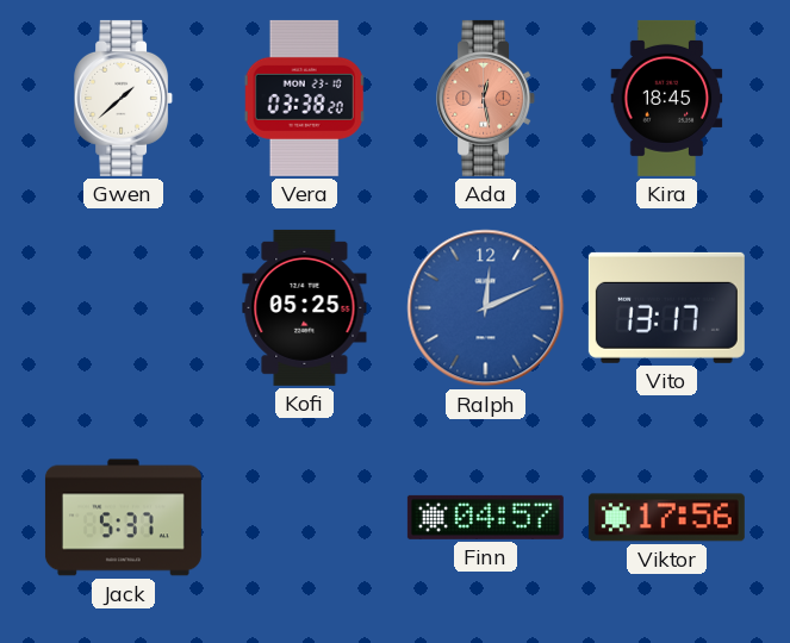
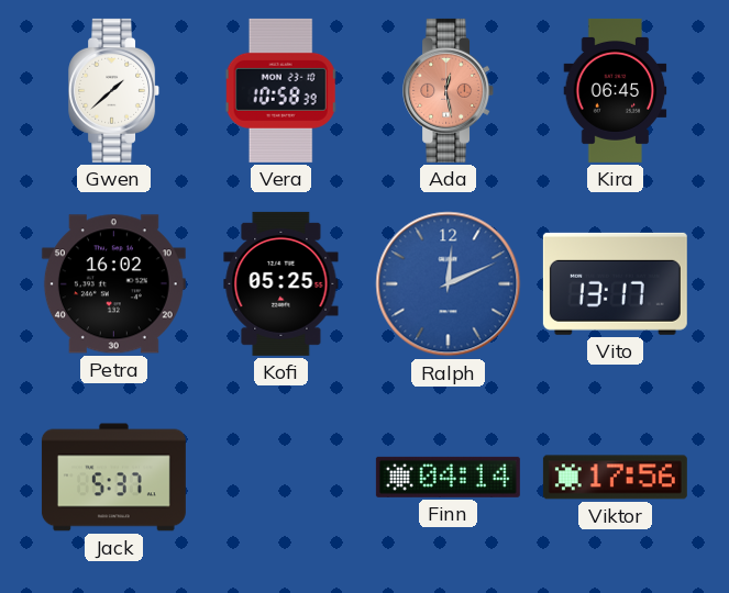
Vera: 03:38 -> 10:58
Kira: 18:45 -> 06:45
Petra: none -> 16:02
Finn: 04:57 -> 04:14
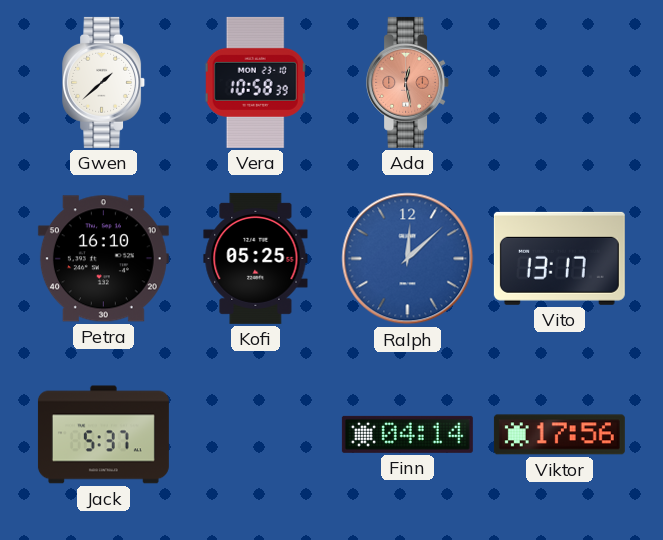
Kira: 06:45 -> none
Petra: 16:02 -> 16:10
Ralph: 12:11 -> 12:08
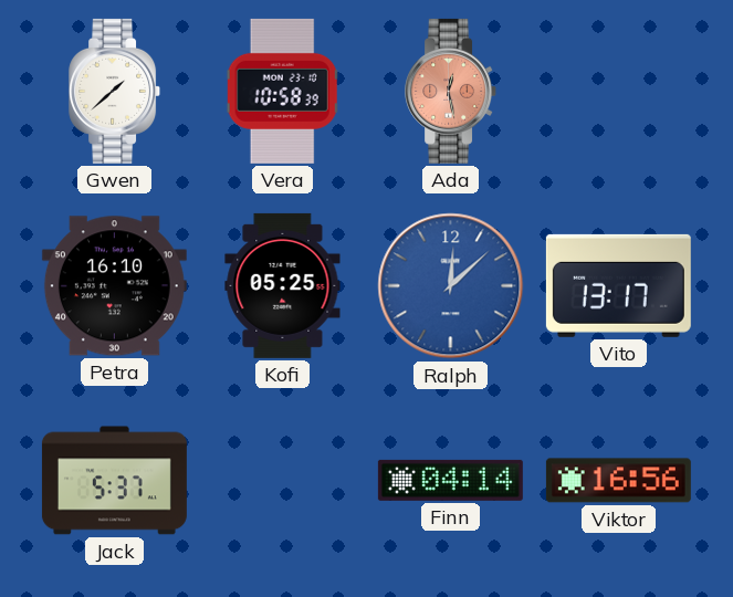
Viktor: 17:56 -> 16:56
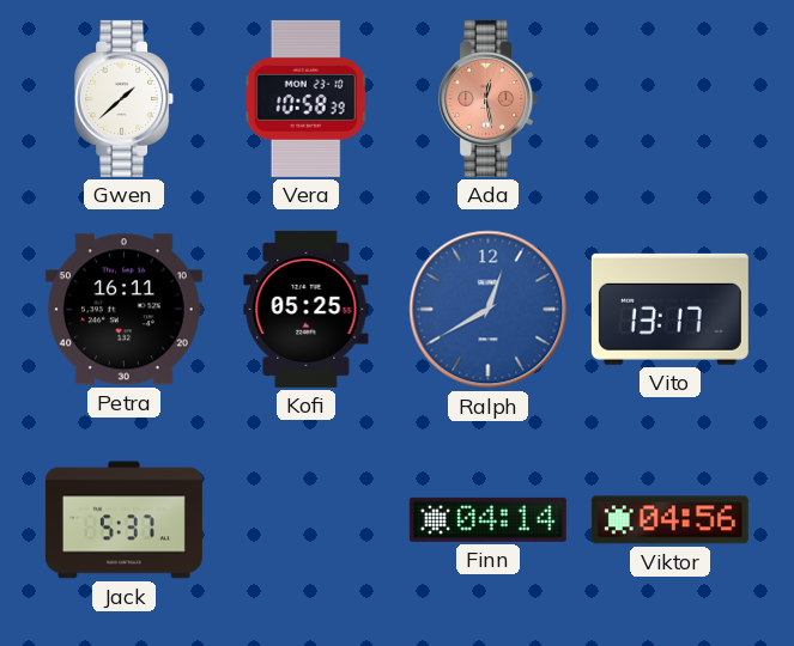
Petra: 16:10 -> 16:11
Ralph: 12:08 -> 12:40
Viktor: 16:56 -> 04:56
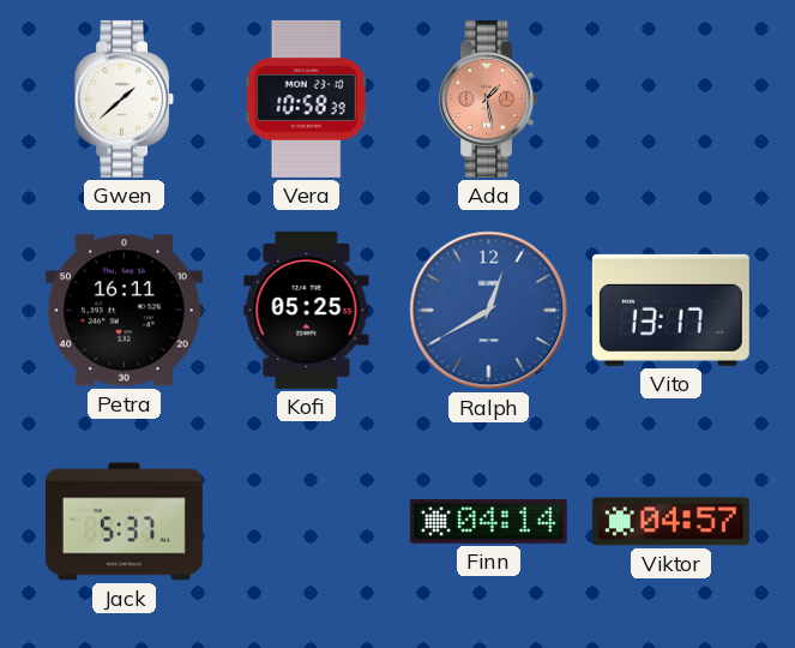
Ada: 12:28 -> 1:28
Viktor: 04:56 -> 04:57
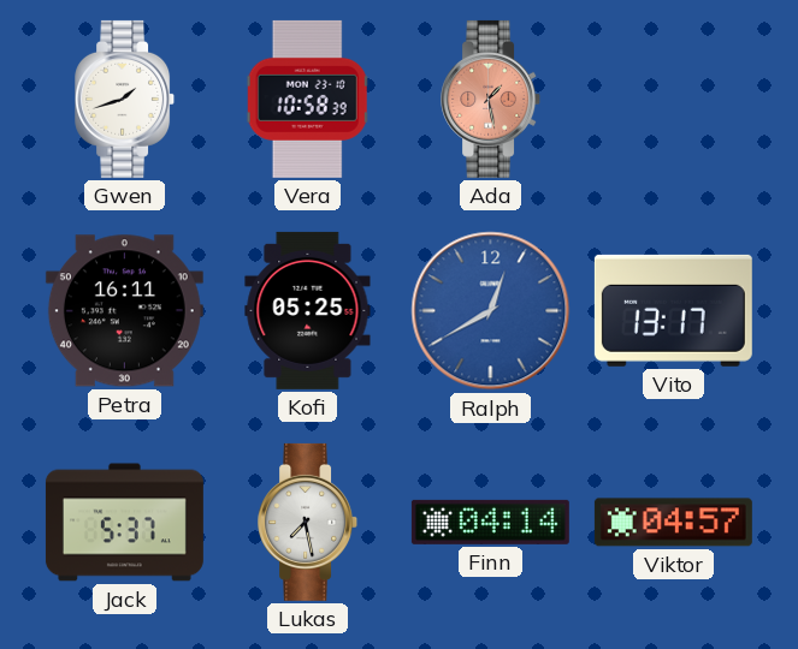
Gwen: 1:38 -> 1:42
Lukas: none -> 7:28
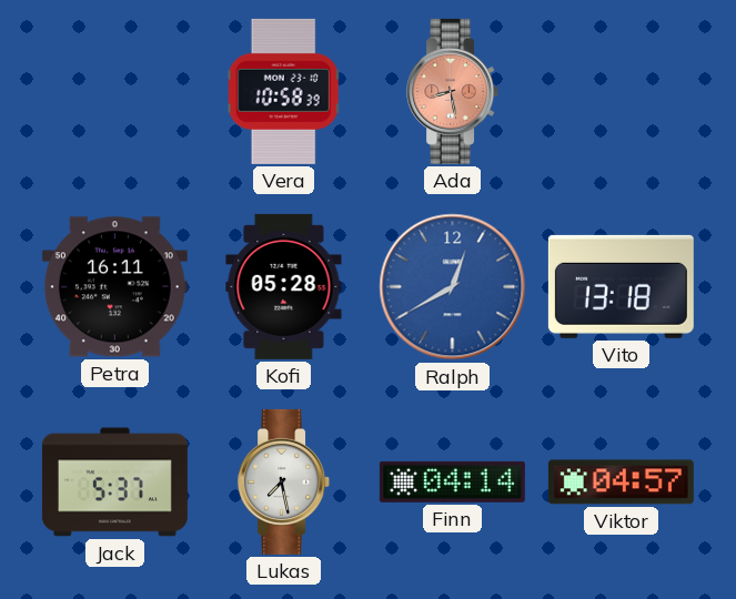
Gwen: 1:42 -> none
Ada: 1:28 -> 8:28
Kofi: 05:25 -> 05:28
Vito: 13:17 -> 13:18
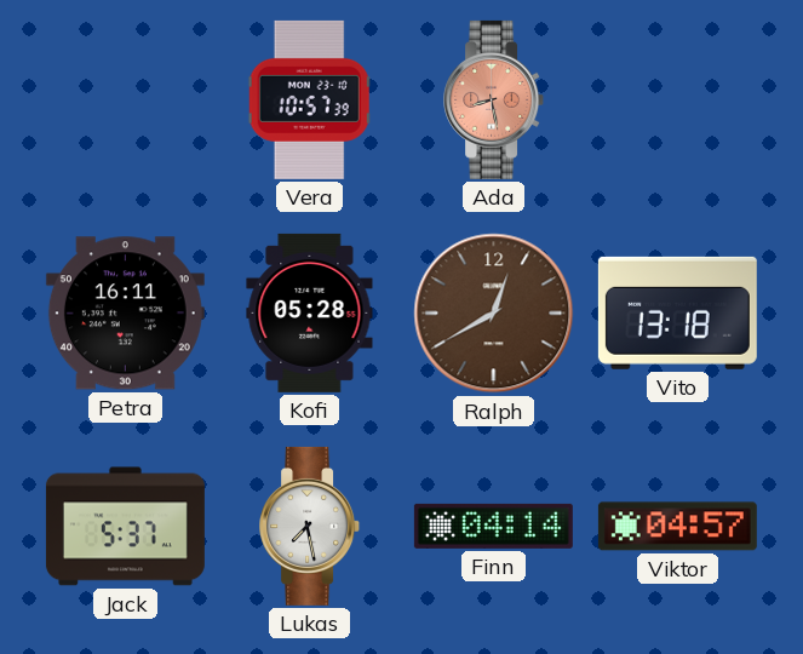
Vera: 10:58 -> 10:57
Ralph dial: blue -> brown
